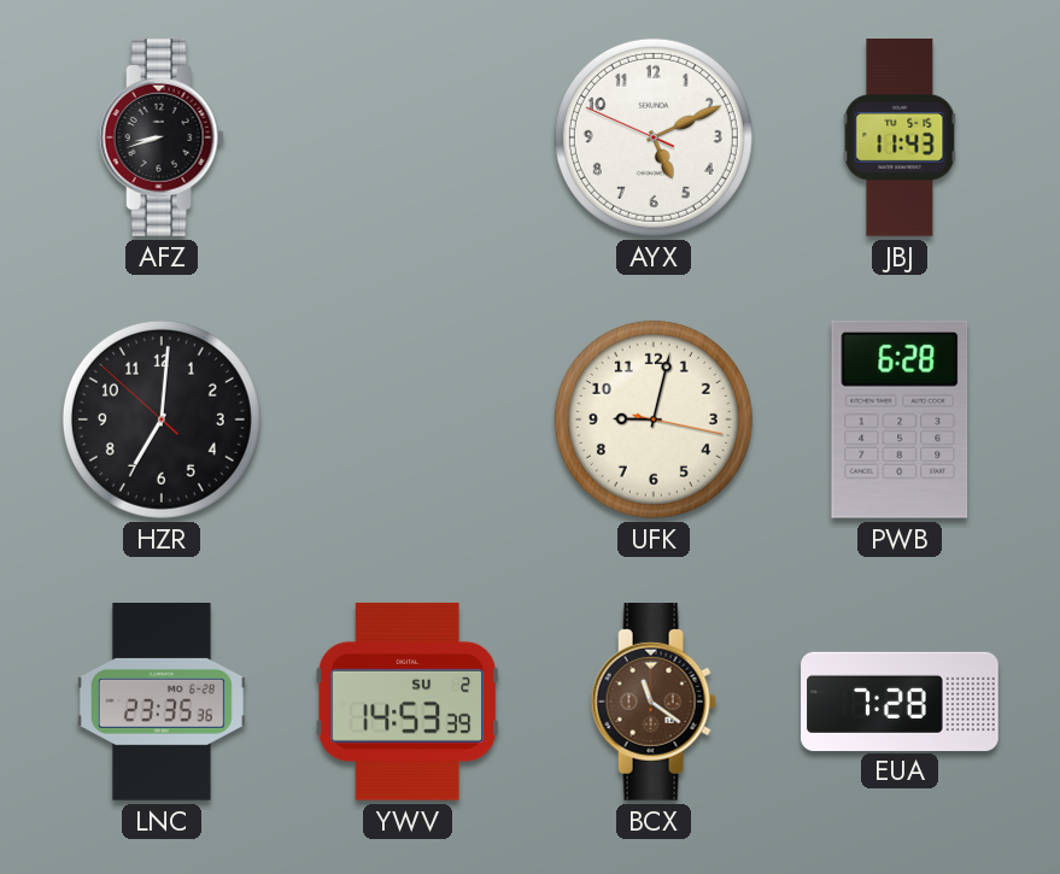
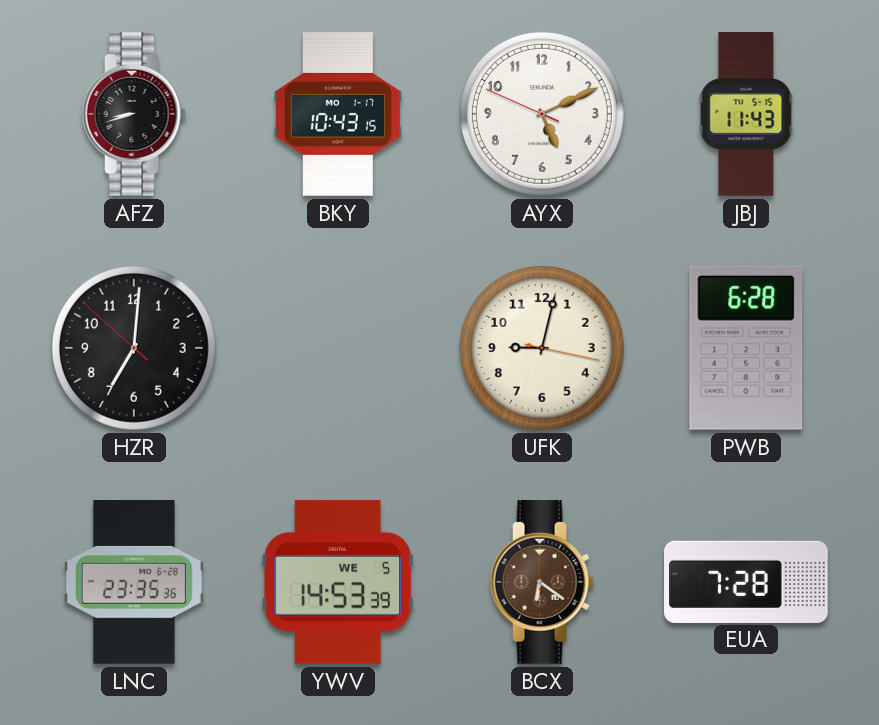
BKY: none -> 10:43
YWV date: SU 2 -> WE 5
BCX: 11:21 -> 6:21
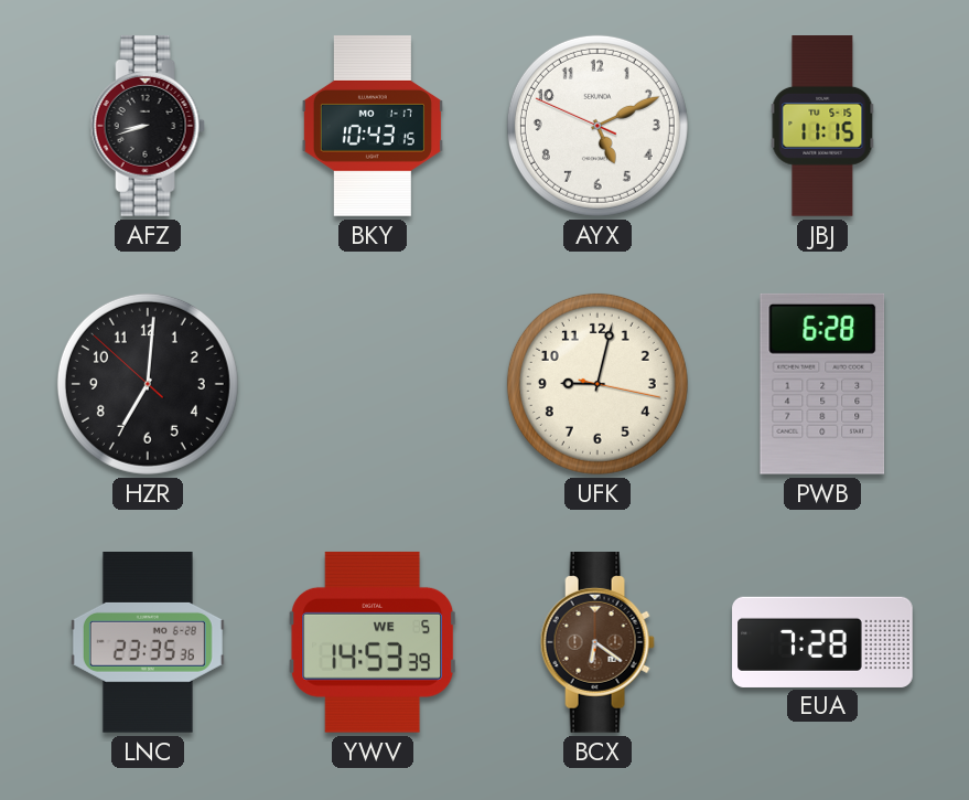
JBJ: 11:43 -> 11:15
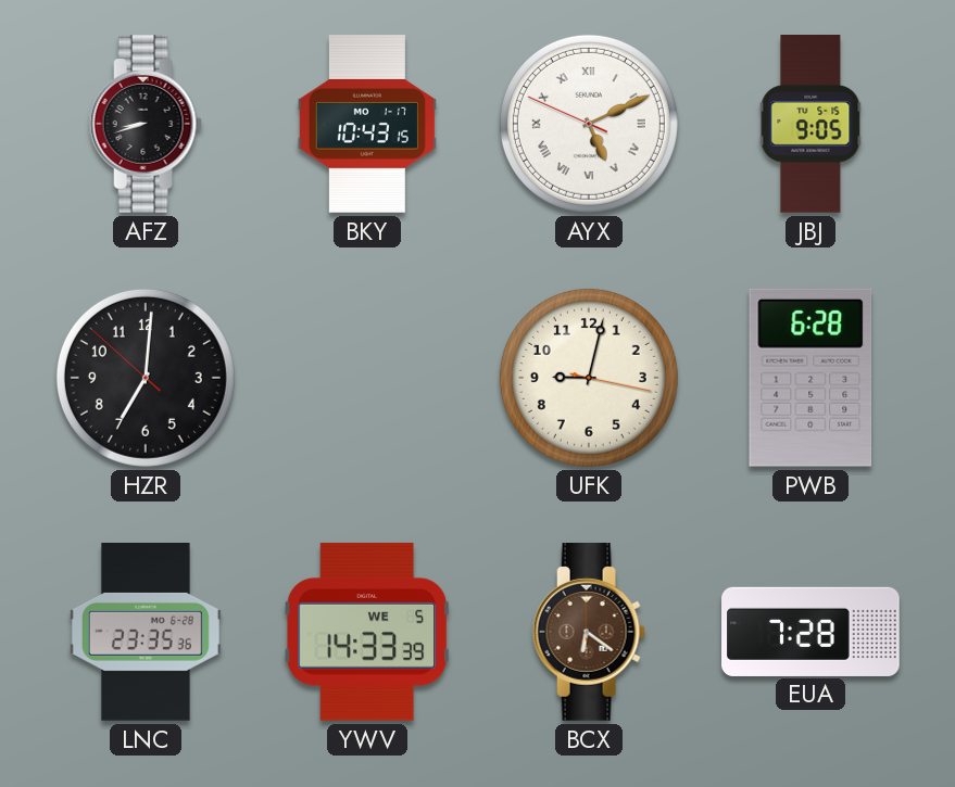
AYX numerals: Arabic -> Roman
JBJ: 11:15 -> 9:05
YWV: 14:53 -> 14:33
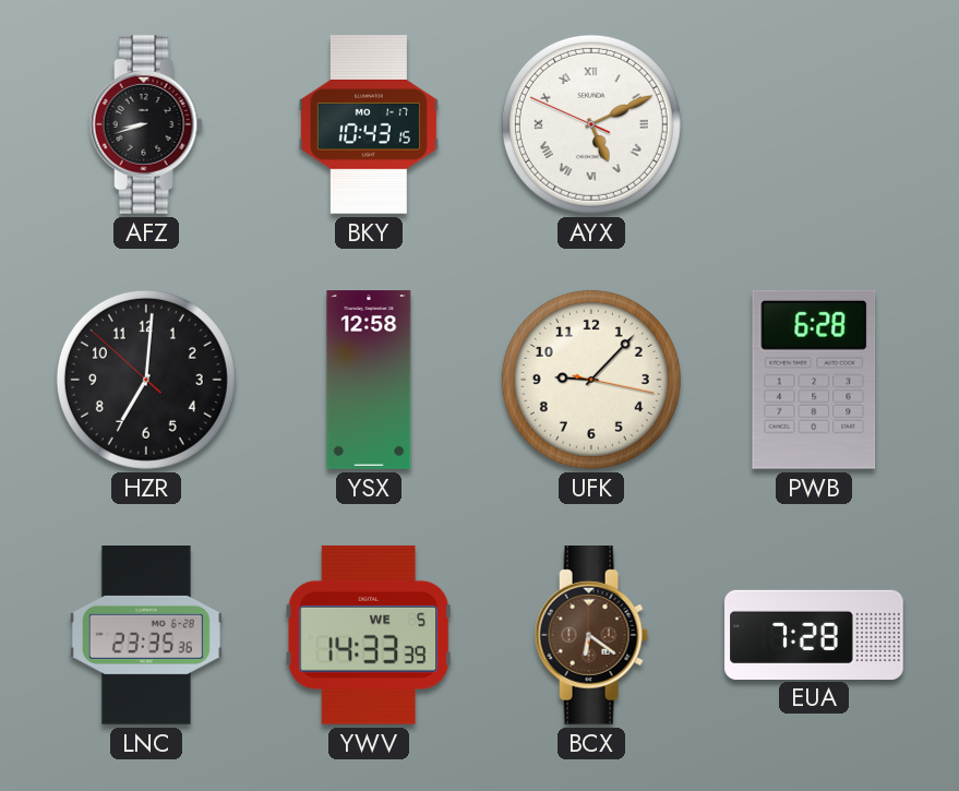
JBJ: 9:05 -> none
YSX: none -> 12:58
UFK: 9:02 -> 9:07
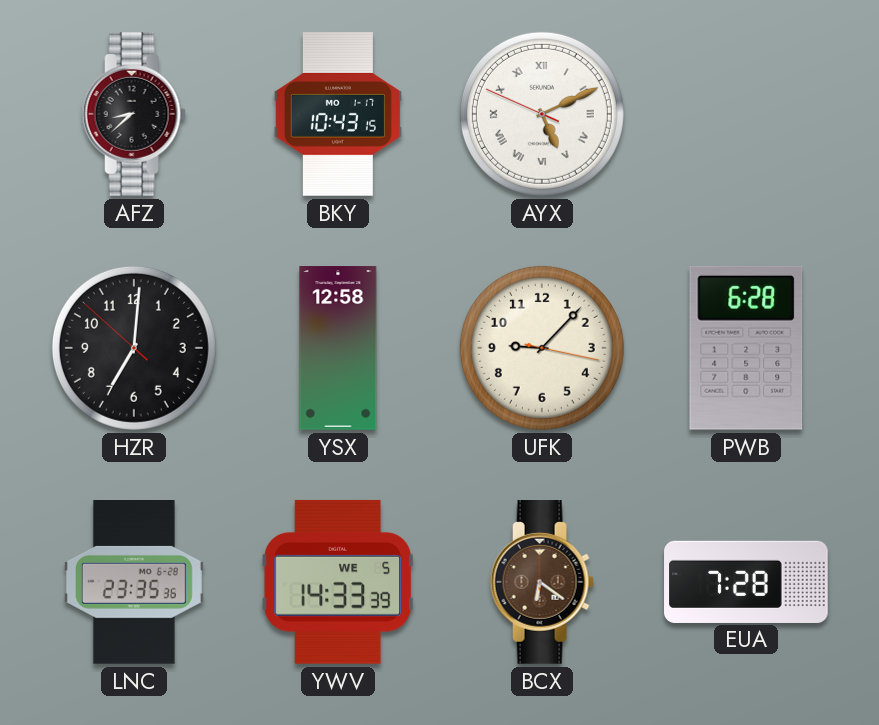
AFZ: 8:42 -> 8:38
